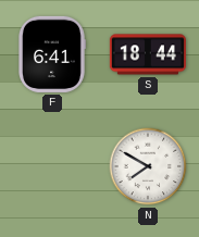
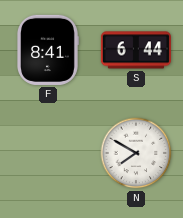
F: 6:41 -> 8:41
S: 18:44 -> 6:44
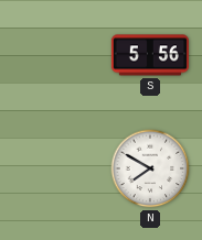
F: 8:41 -> none
S: 6:44 -> 5:56
